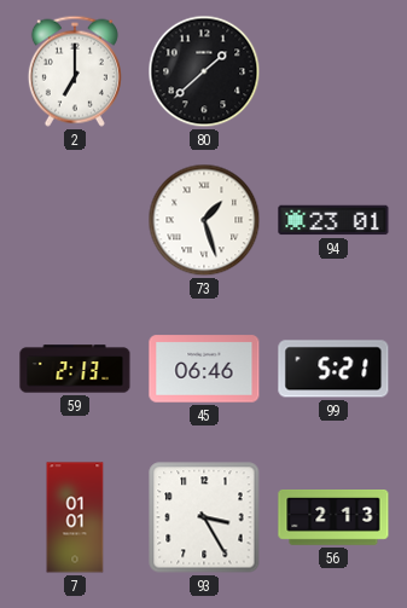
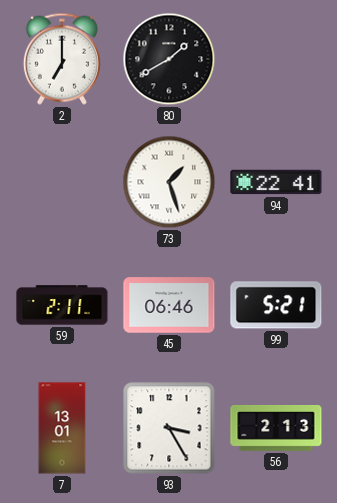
80: 1:38 -> 1:40
94: 23:01 -> 22:41
59: 2:13 -> 2:11
7: 01:01 -> 13:01
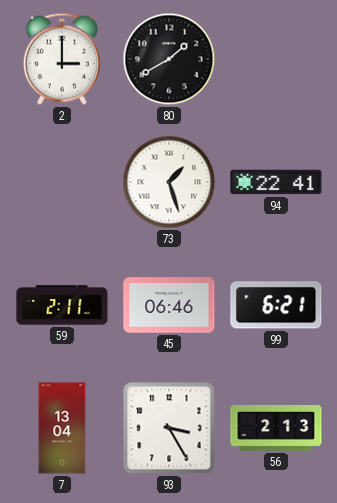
2: 7:00 -> 3:00
99: 5:21 -> 6:21
7: 13:01 -> 13:04
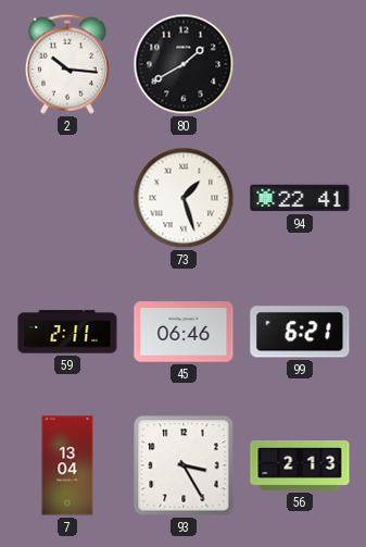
2: 3:00 -> 10:16
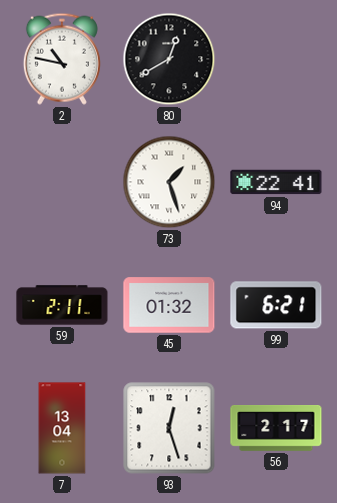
2: 10:16 -> 10:47
80: 1:40 -> 12:40
45: 06:46 -> 01:32
93: 3:25 -> 12:27
56: 2:13 -> 2:17
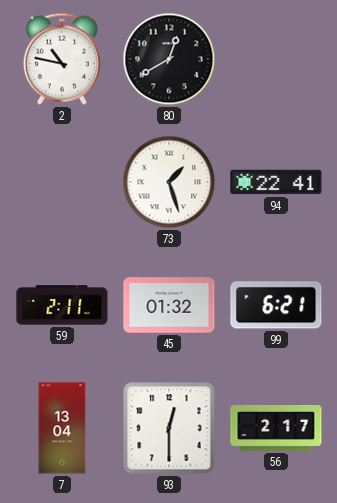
93: 12:27 -> 12:30
